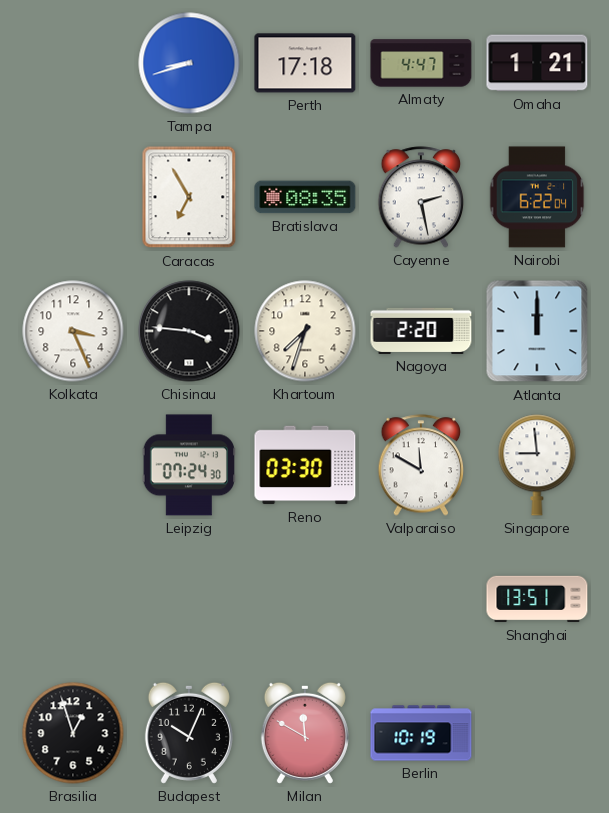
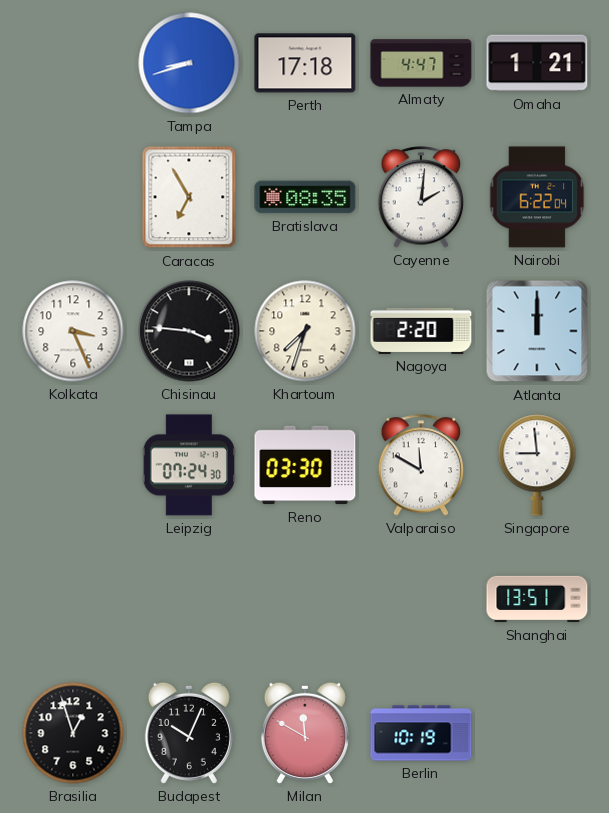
Cayenne: 2:28 -> 2:01
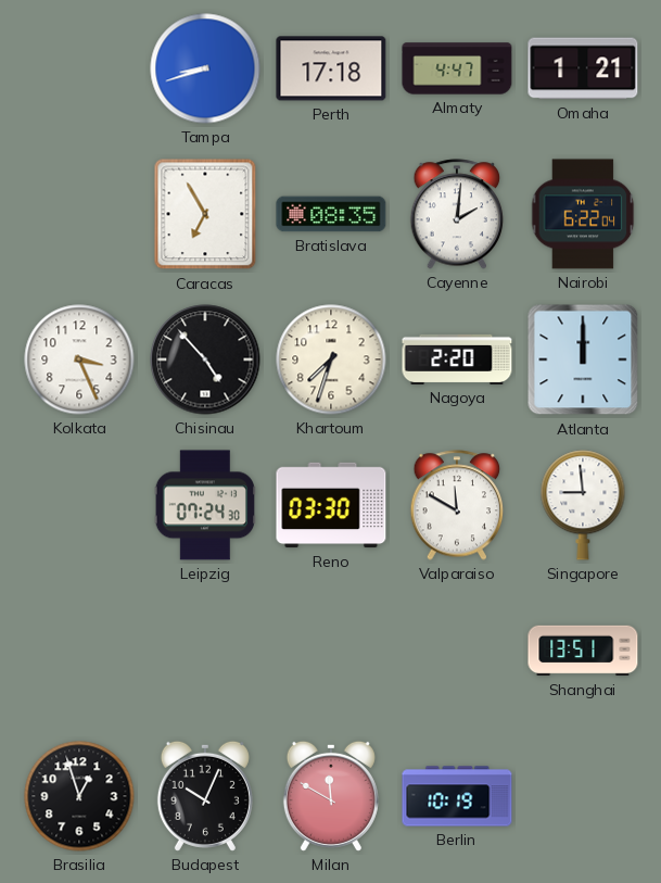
Chisinau: 3:46 -> 4:53
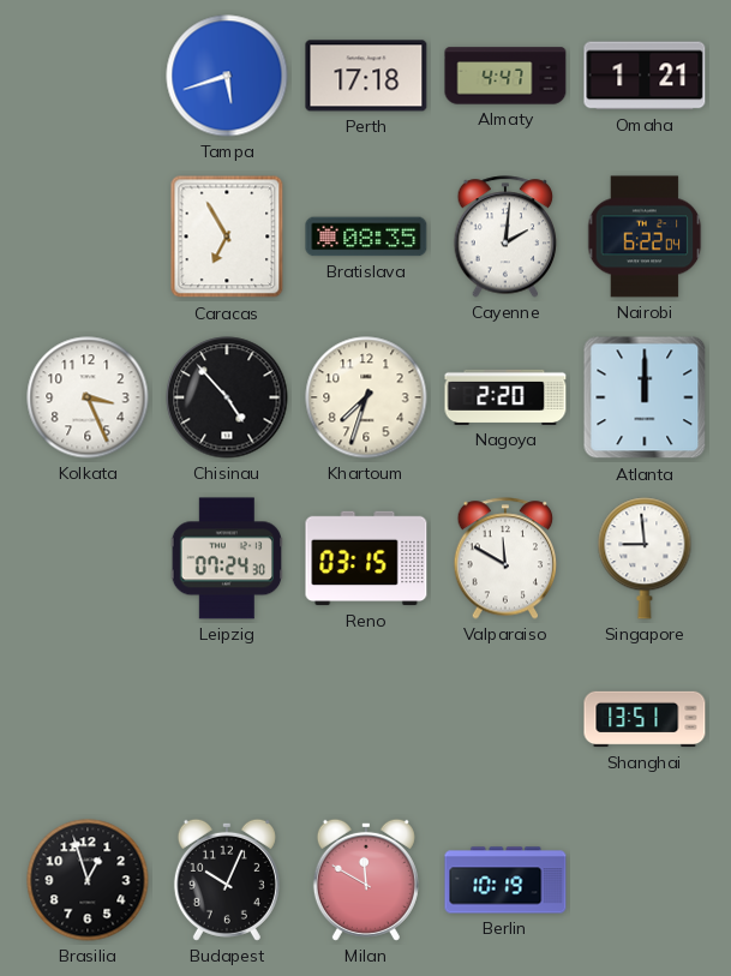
Tampa: 8:42 -> 5:42
Reno: 03:30 -> 03:15
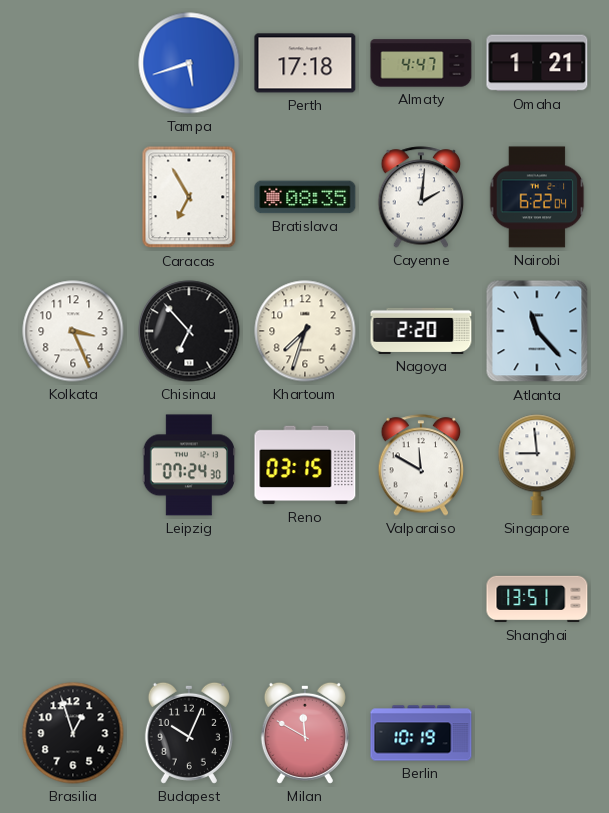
Chisinau: 4:53 -> 6:53
Atlanta: 12:00 -> 11:23
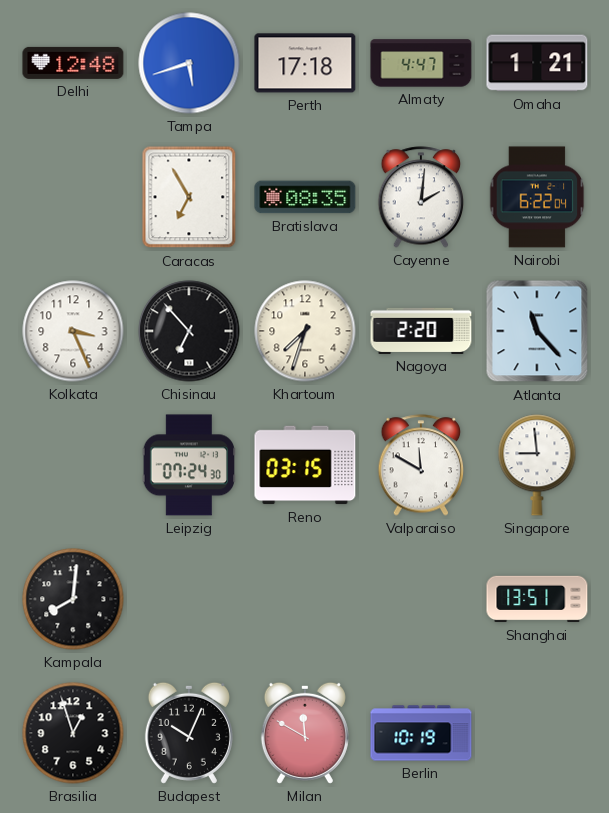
Delhi: none -> 12:48
Kampala: none -> 8:01
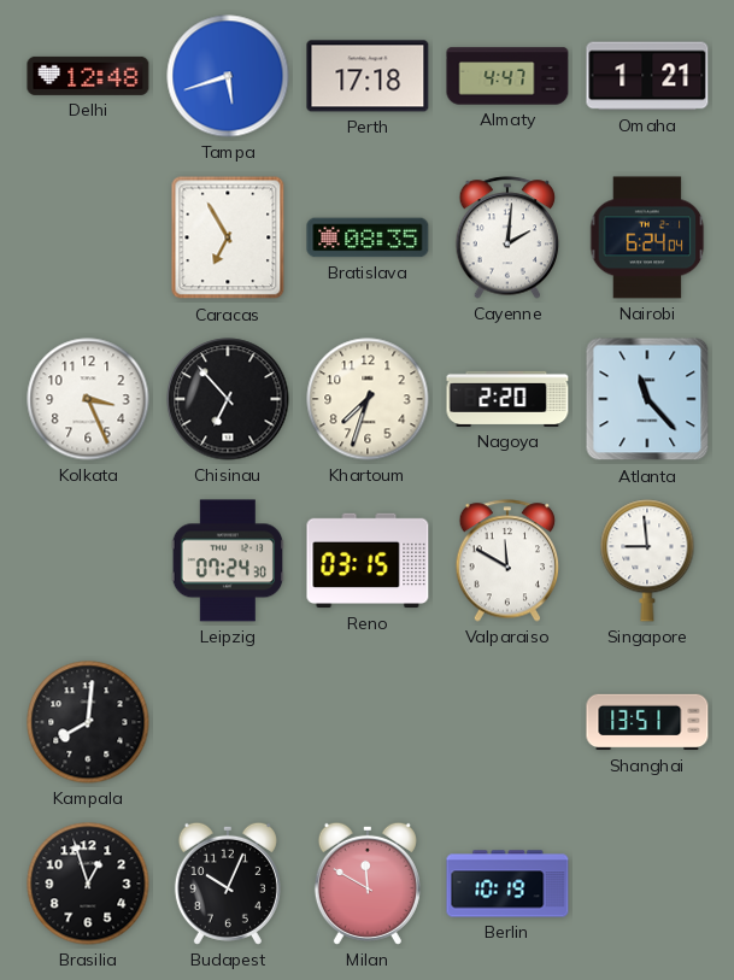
Nairobi: 6:22 -> 6:24
